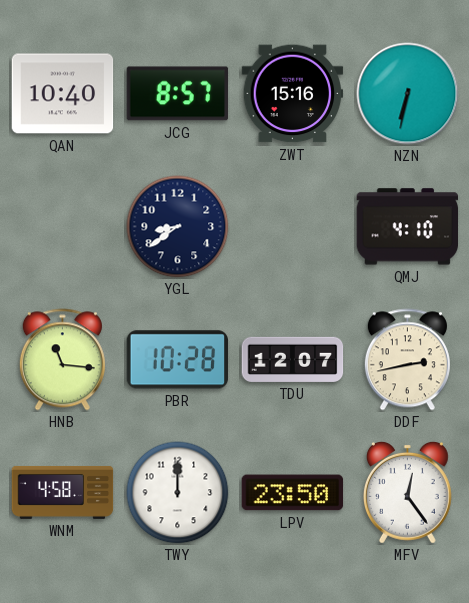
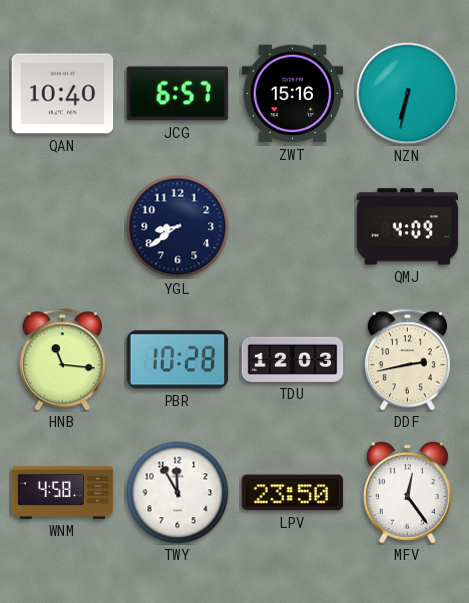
JCG: 8:57 -> 6:57
QMJ: 4:10 -> 4:09
TDU: 12:07 -> 12:03
TWY: 12:00 -> 11:55
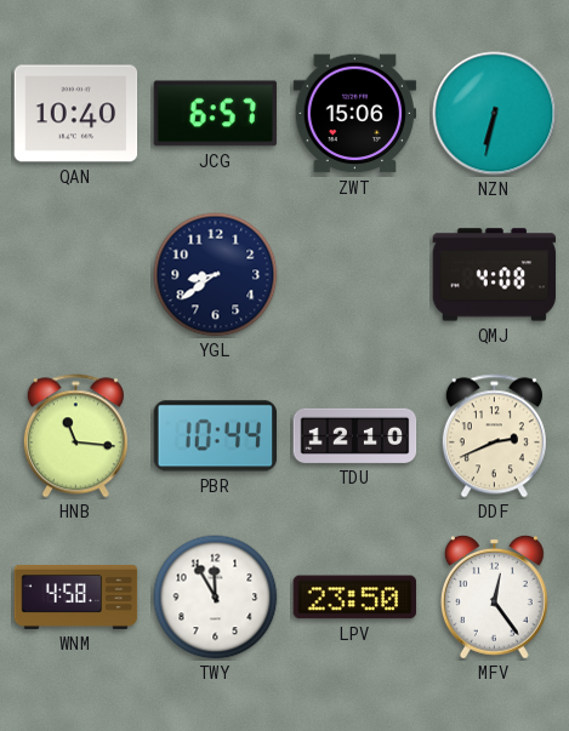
ZWT: 15:16 -> 15:06
QMJ: 4:09 -> 4:08
PBR: 10:28 -> 10:44
TDU: 12:03 -> 12:10
DDF: 2:43 -> 2:41
